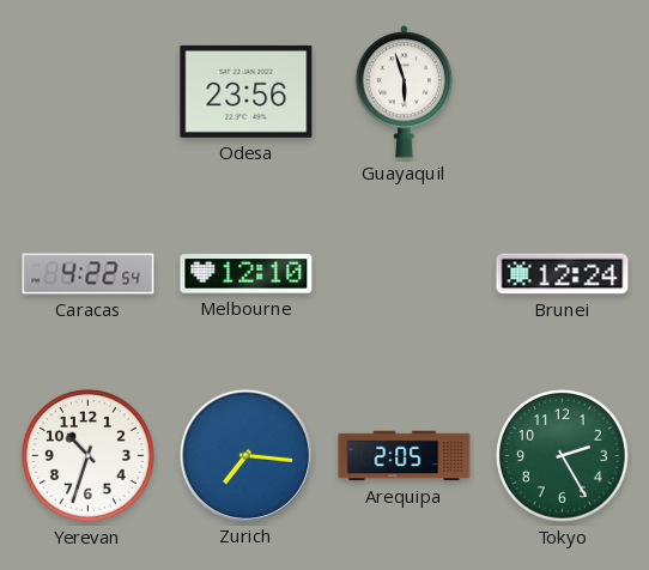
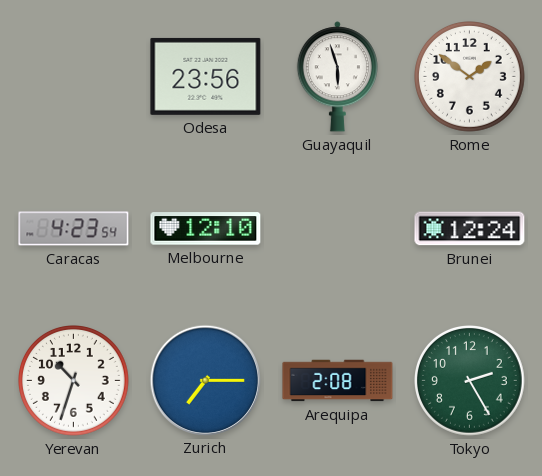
Rome: none -> 1:51
Caracas: 4:22 -> 4:23
Zurich: 7:16 -> 7:15
Arequipa: 2:05 -> 2:08
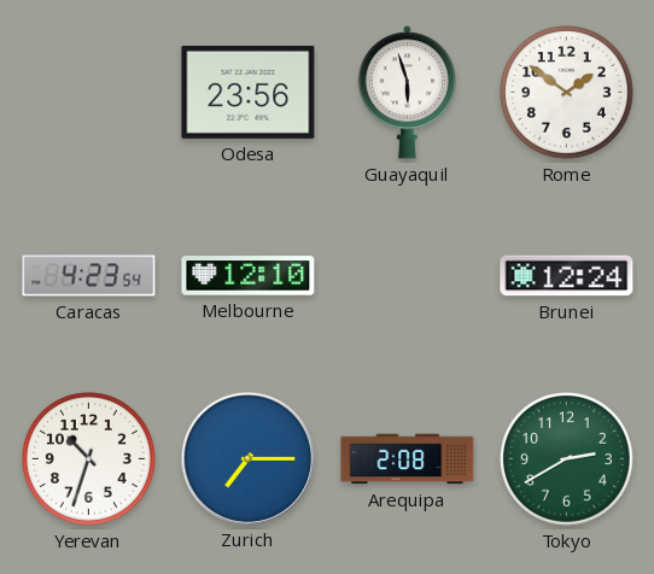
Tokyo: 2:25 -> 2:40
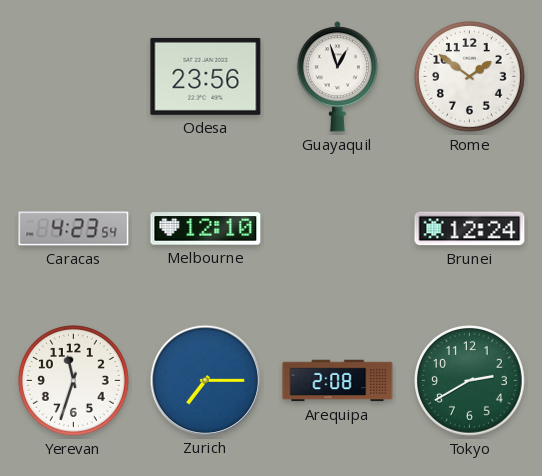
Guayaquil: 5:57 -> 12:57
Yerevan: 10:33 -> 11:33
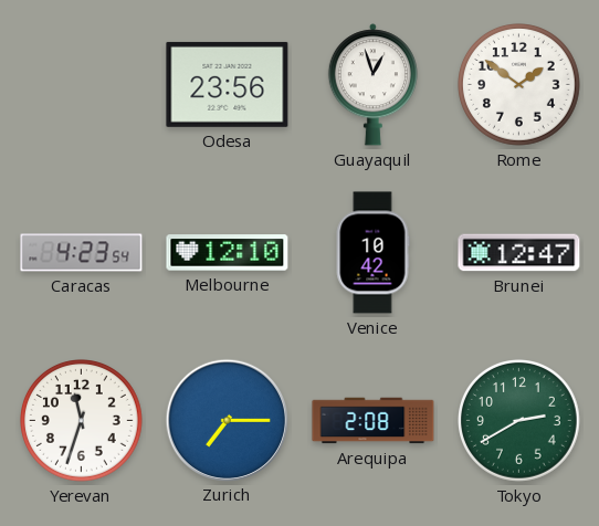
Venice: none -> 10:42
Brunei: 12:24 -> 12:47
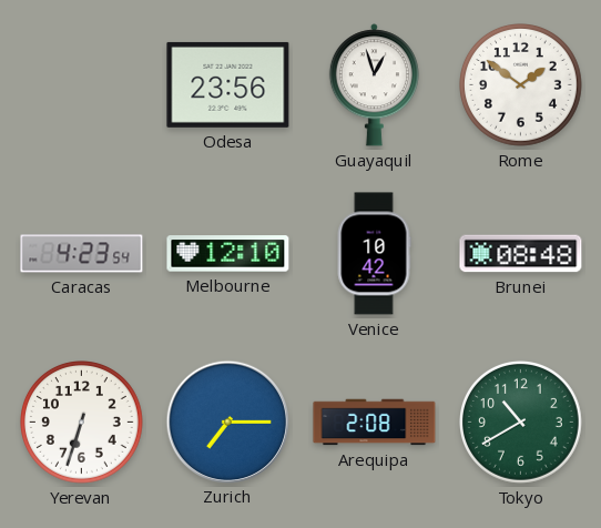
Brunei: 12:47 -> 08:48
Yerevan: 11:33 -> 6:33
Tokyo: 2:40 -> 10:40
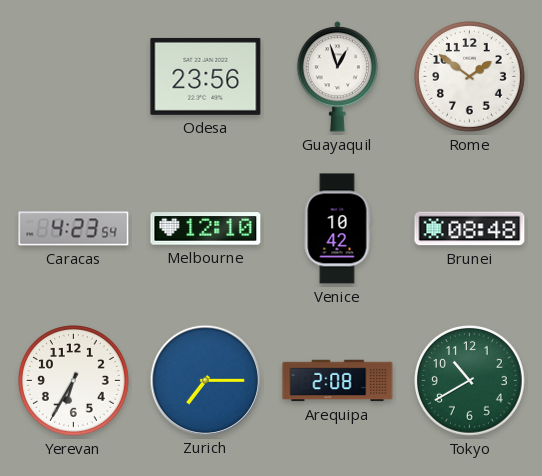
Yerevan: 6:33 -> 6:35
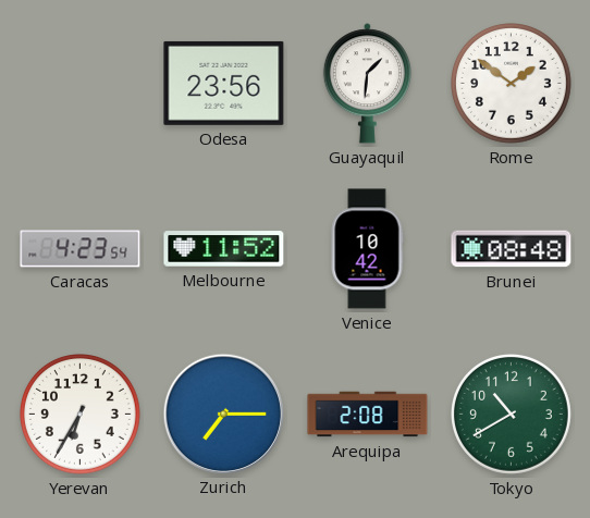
Guayaquil: 12:57 -> 1:31
Melbourne: 12:10 -> 11:52
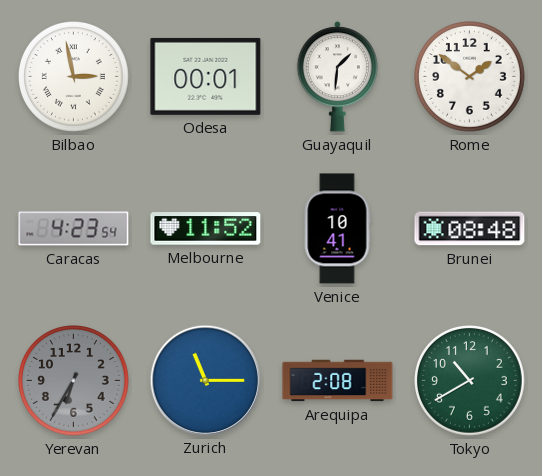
Bilbao: none -> 2:58
Odesa: 23:56 -> 00:01
Venice: 10:42 -> 10:41
Yerevan dial: white -> grey
Zurich: 7:15 -> 11:15
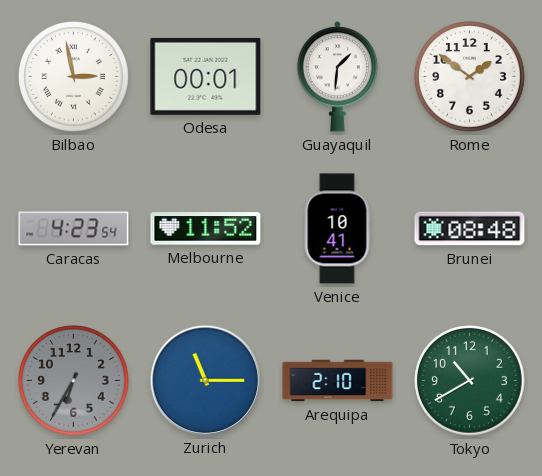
Arequipa: 2:08 -> 2:10
